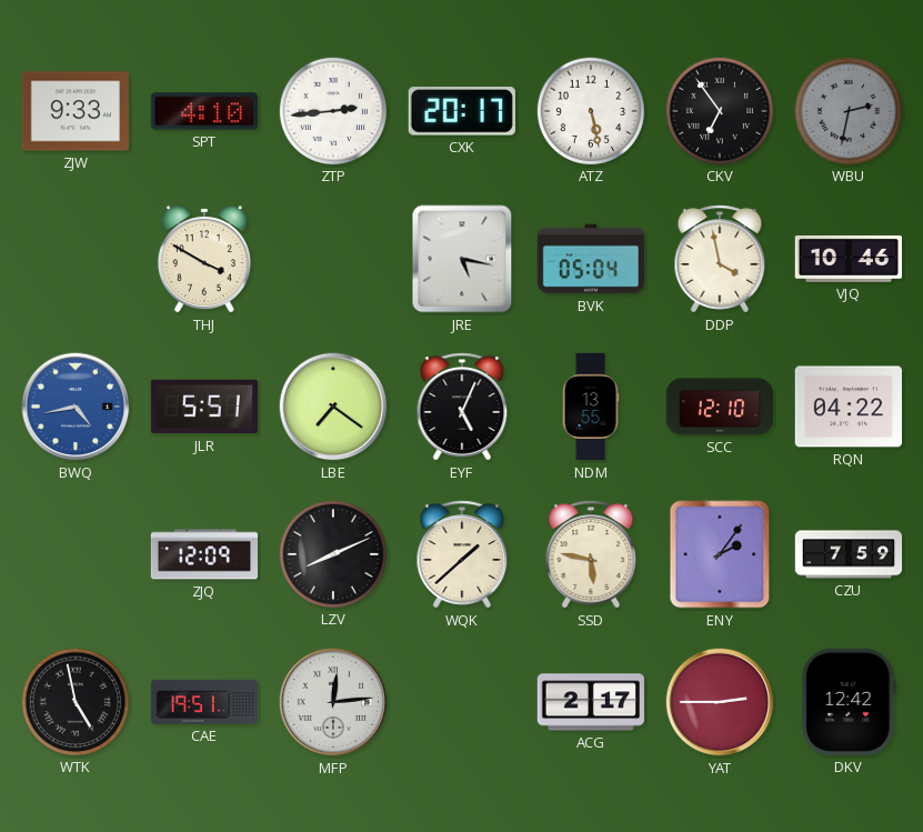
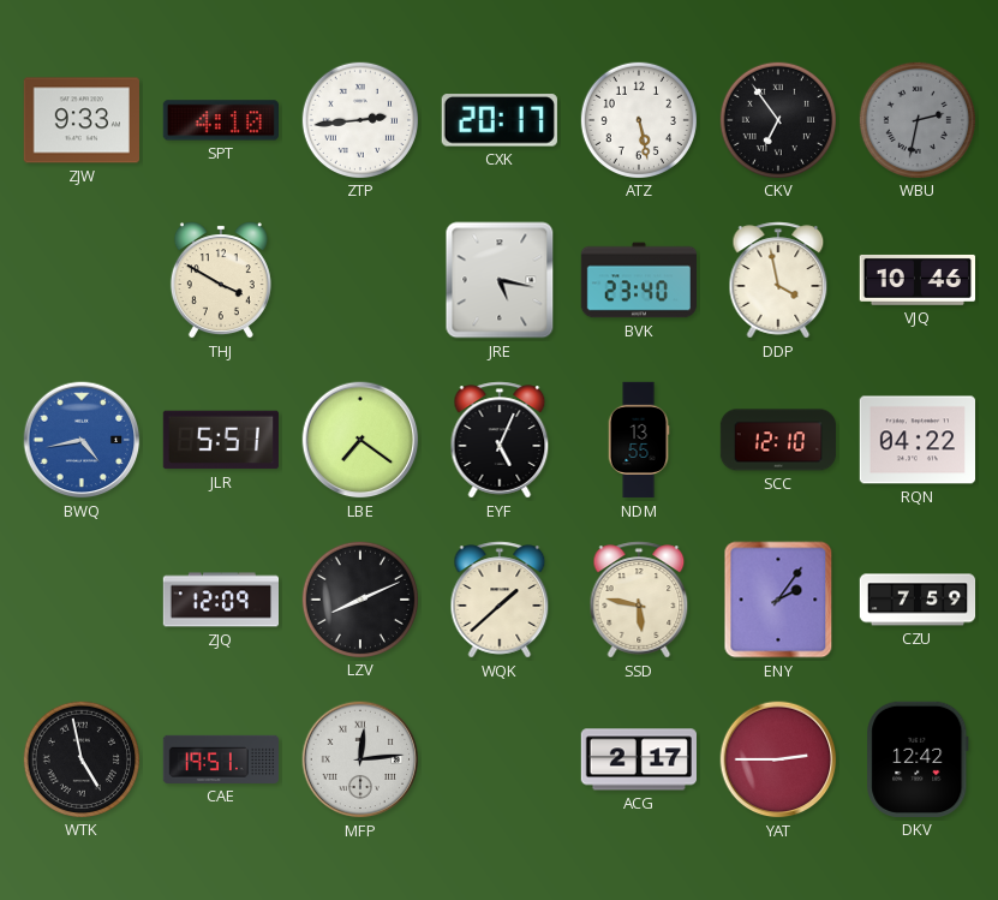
BVK: 05:04 -> 23:40
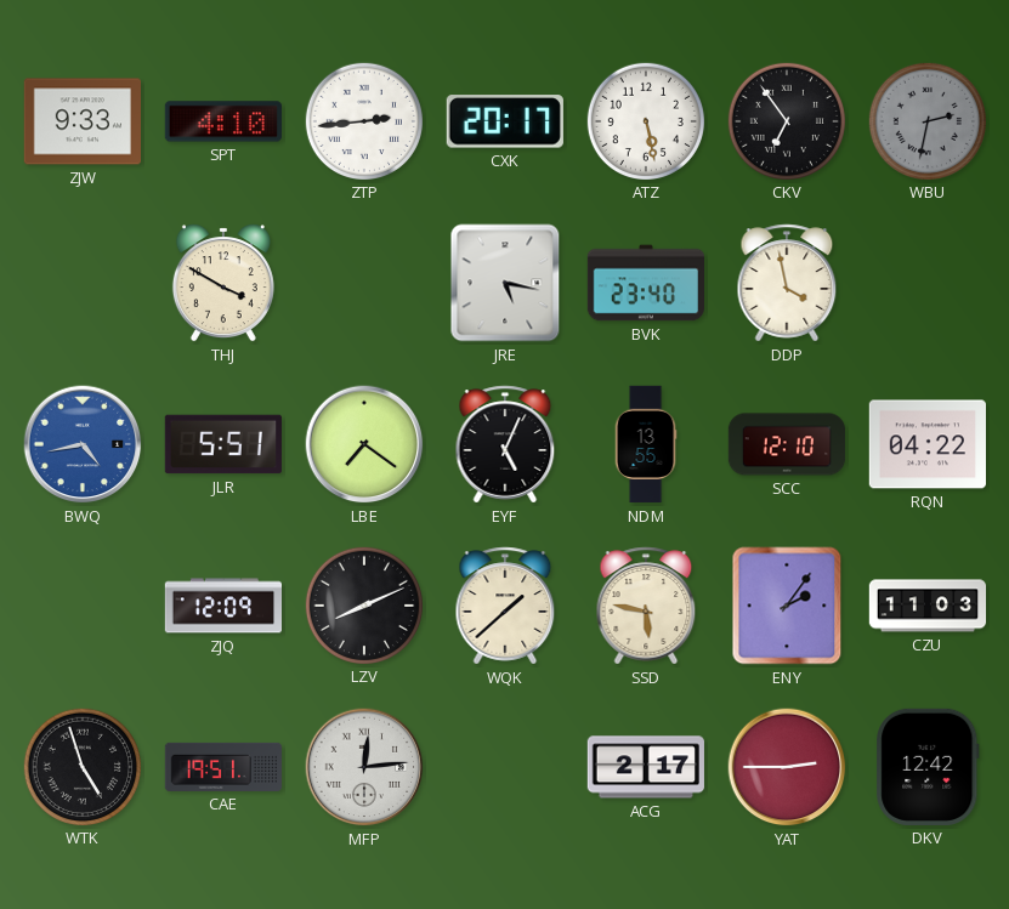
VJQ: 10:46 -> none
CZU: 7:59 -> 11:03
WTK: 4:58 -> 4:57
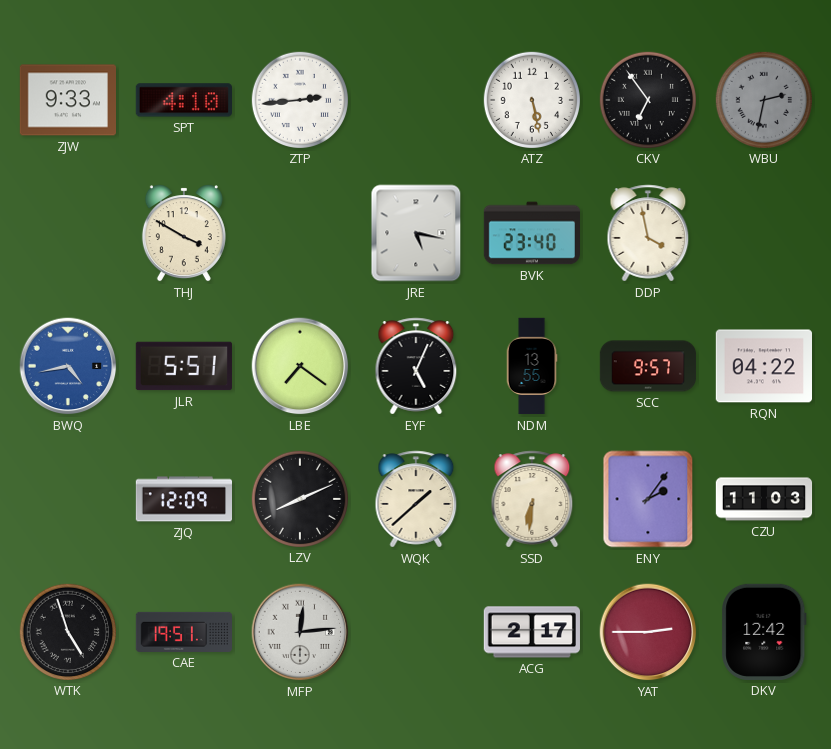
CXK: 20:17 -> none
SCC: 12:10 -> 9:57
SSD: 5:47 -> 6:31
